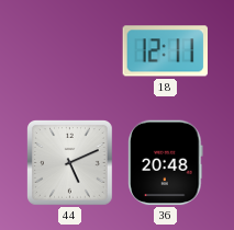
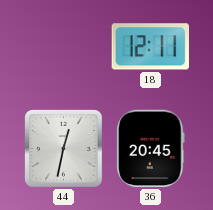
44: 5:11 -> 12:32
36: 20:48 -> 20:45
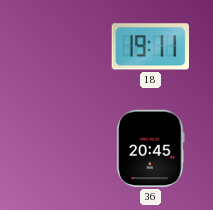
18: 12:11 -> 19:11
44: 12:32 -> none
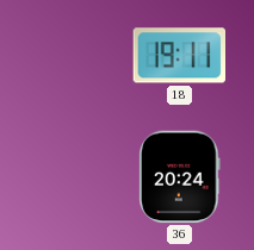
36: 20:45 -> 20:24
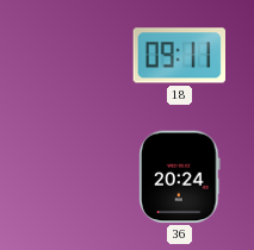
18: 19:11 -> 09:11
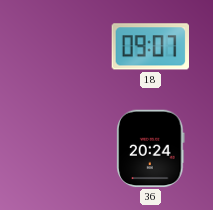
18: 09:11 -> 09:07
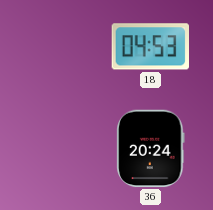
18: 09:07 -> 04:53
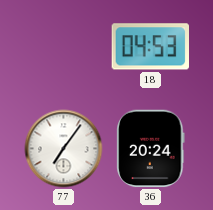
77: none -> 7:06
